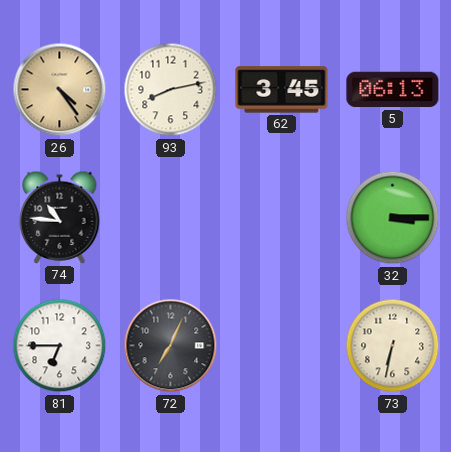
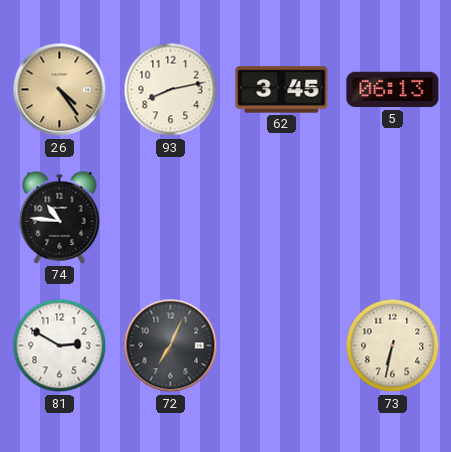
32: 3:15 -> none
81: 6:45 -> 2:50
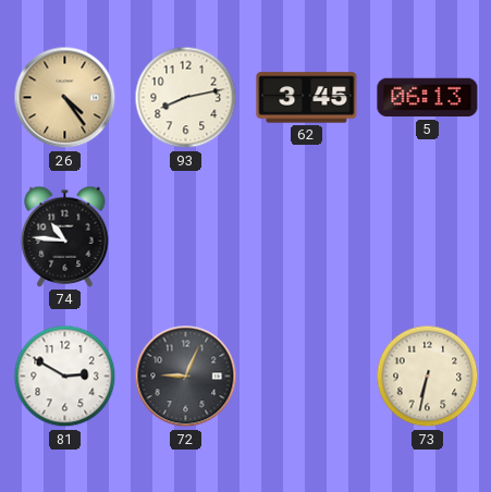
72: 7:04 -> 9:04
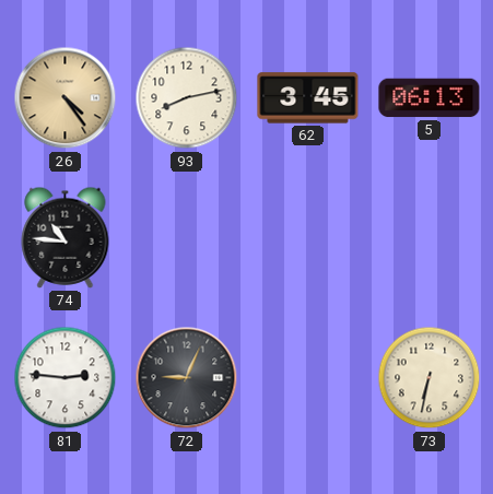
81: 2:50 -> 2:46
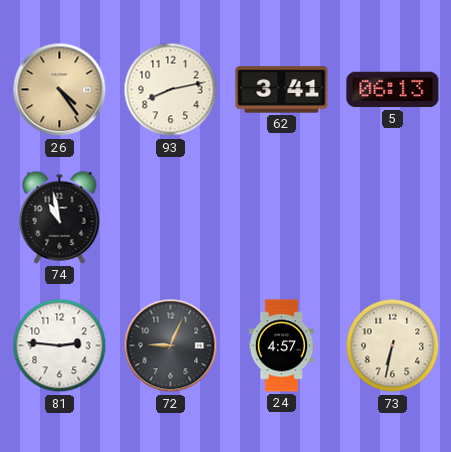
62: 3:45 -> 3:41
74: 10:46 -> 10:58
24: none -> 4:57
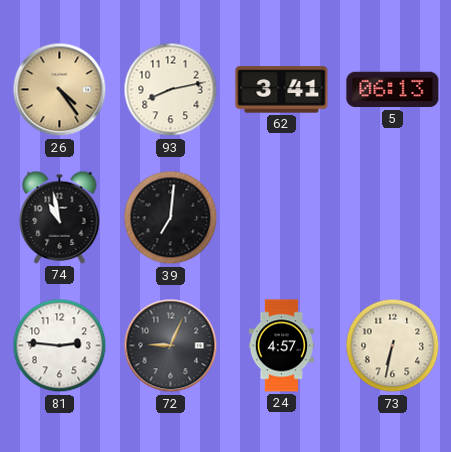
39: none -> 7:01
